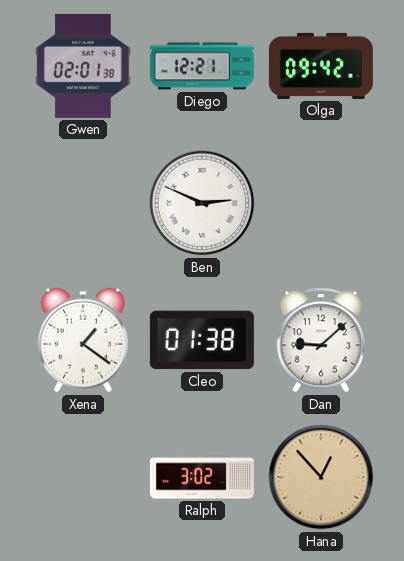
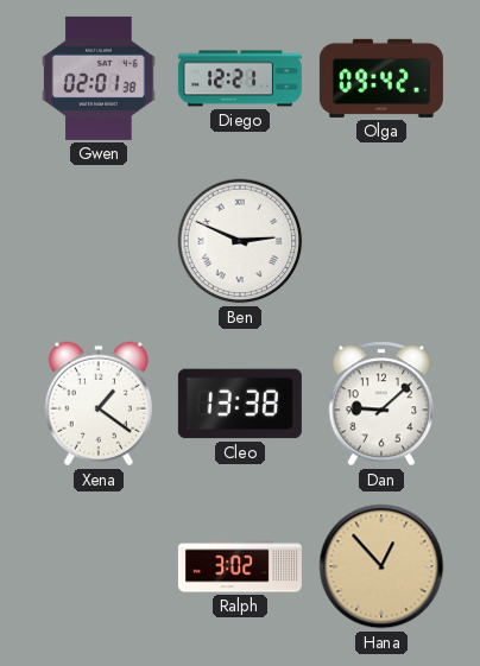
Cleo: 01:38 -> 13:38
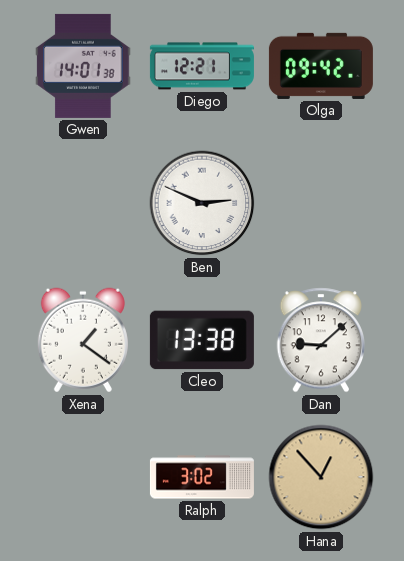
Gwen: 02:01 -> 14:01
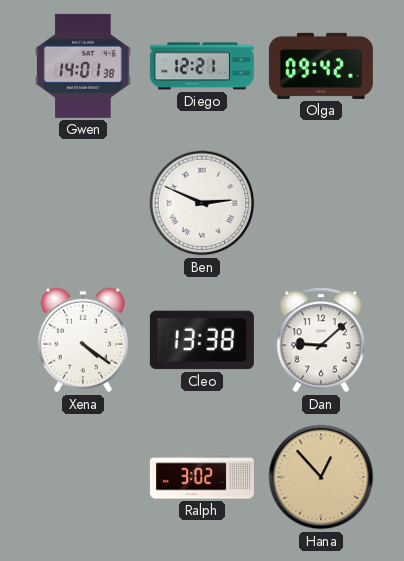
Xena: 1:21 -> 4:21
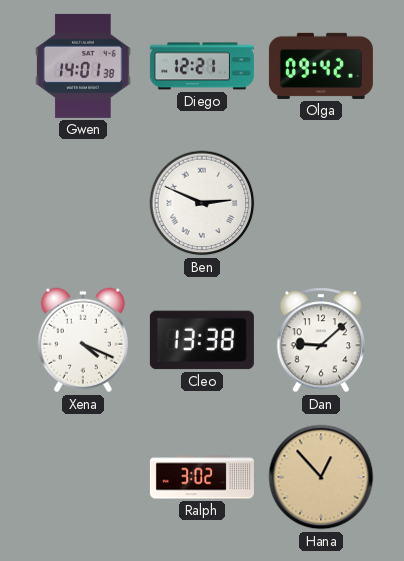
Xena: 4:21 -> 4:19
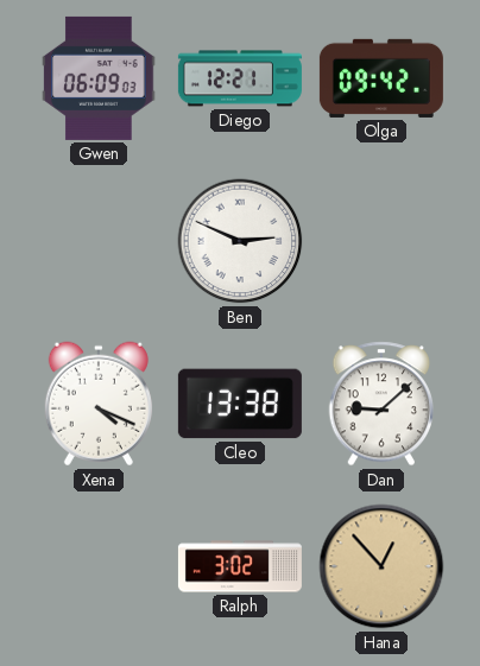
Gwen: 14:01 -> 06:09
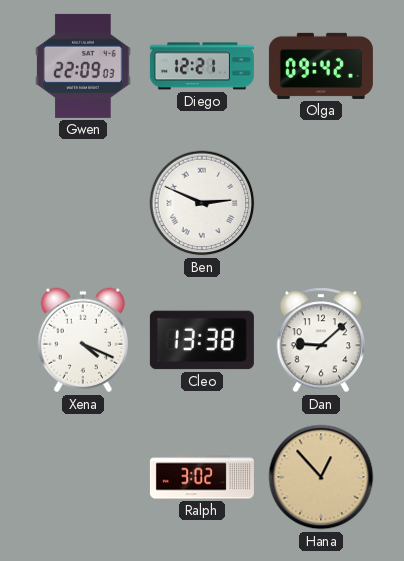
Gwen: 06:09 -> 22:09
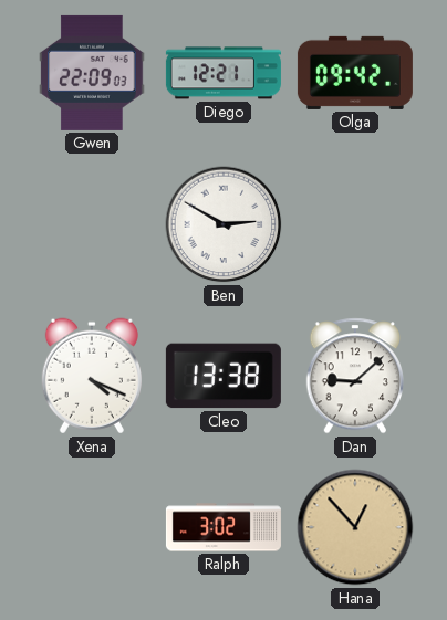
Ben: 2:49 -> 2:50
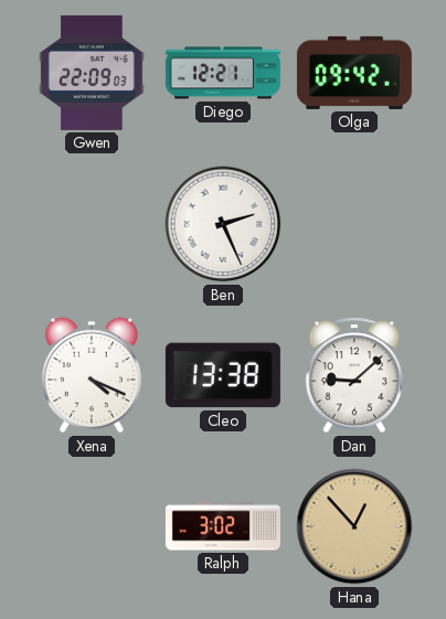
Ben: 2:50 -> 2:26
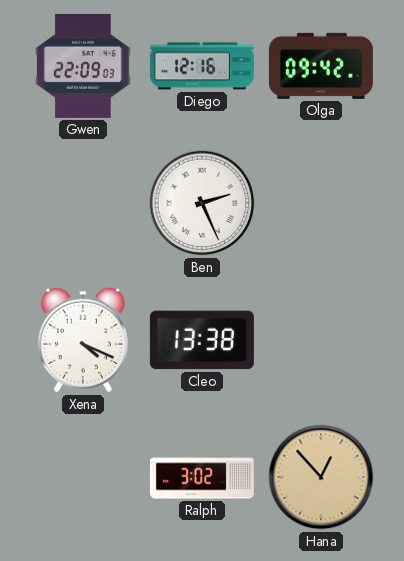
Diego: 12:21 -> 12:16
Dan: 9:08 -> none
